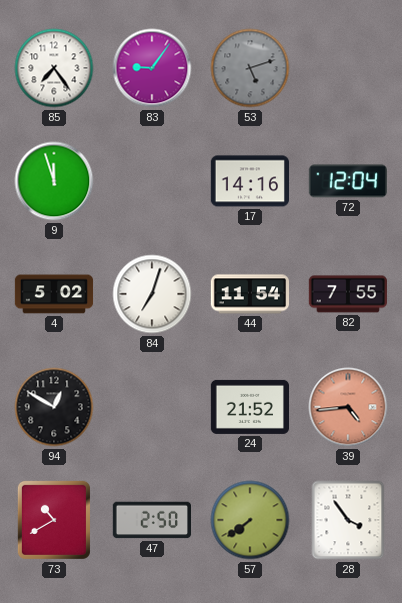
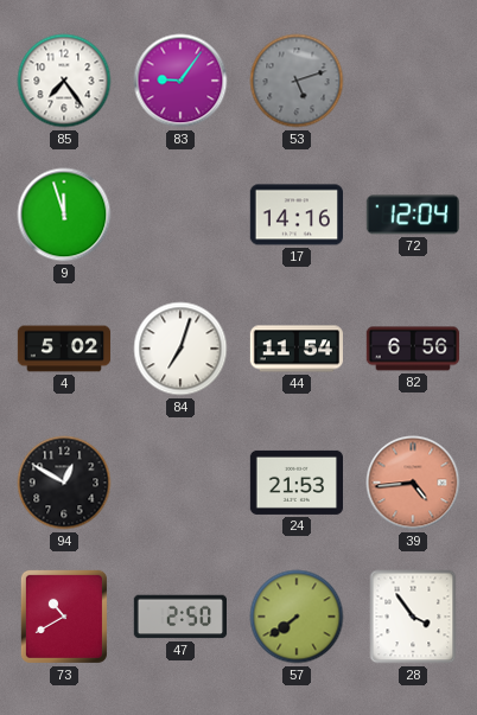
82: 7:55 -> 6:56
24: 21:52 -> 21:53
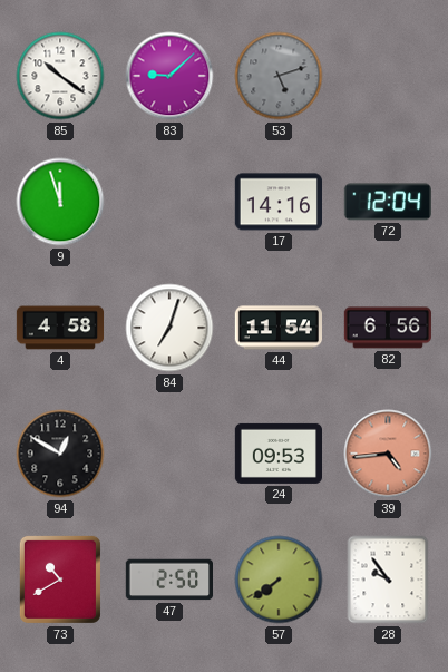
85: 7:24 -> 10:21
83: 9:06 -> 9:08
4: 5:02 -> 4:58
24: 21:53 -> 09:53
28: 3:54 -> 9:54
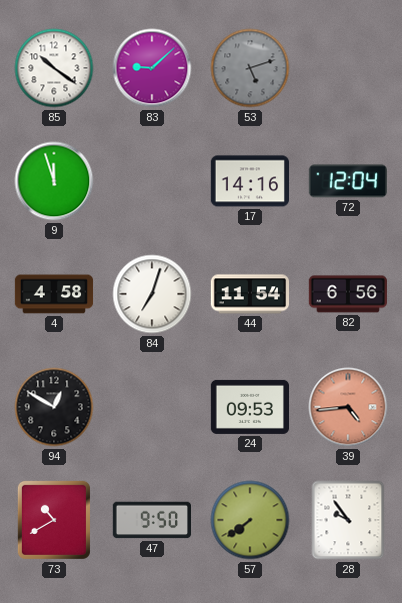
47: 2:50 -> 9:50
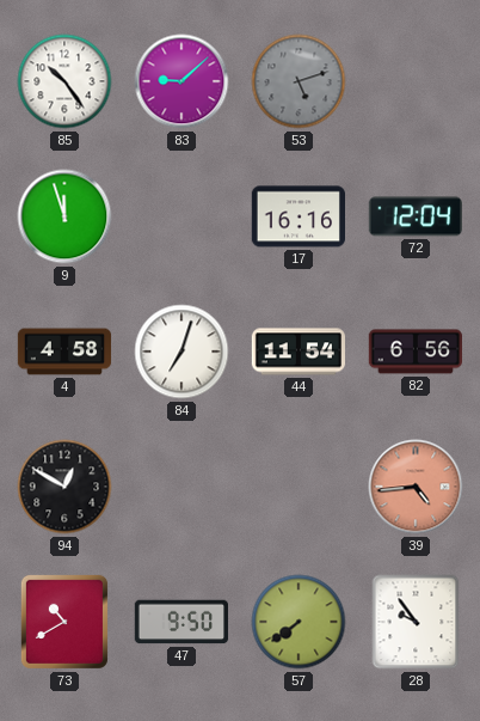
85: 10:21 -> 10:24
17: 14:16 -> 16:16
24: 09:53 -> none
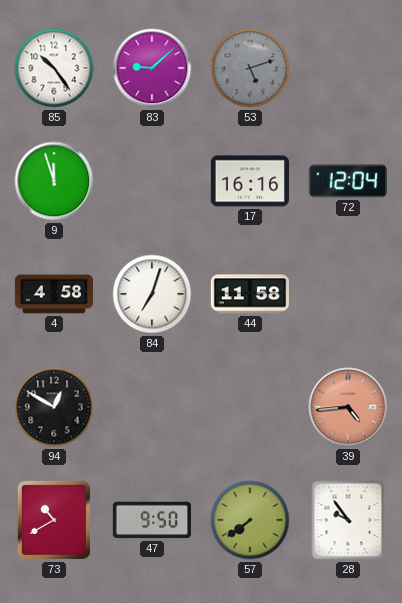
44: 11:54 -> 11:58
82: 6:56 -> none
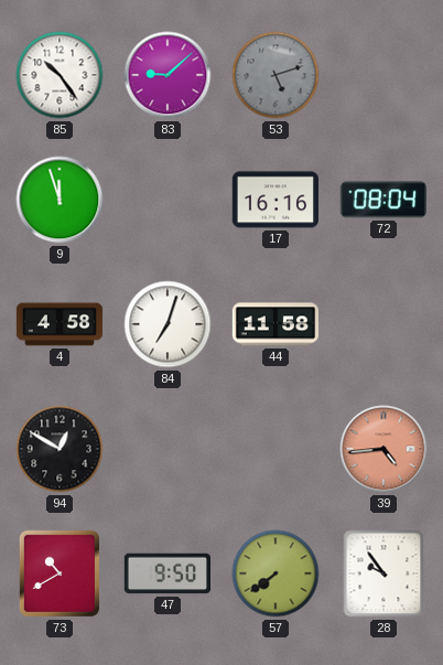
72: 12:04 -> 08:04
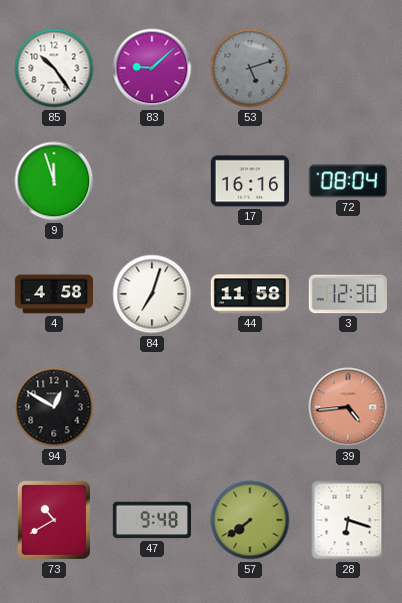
3: none -> 12:30
47: 9:50 -> 9:48
28: 9:54 -> 6:18
